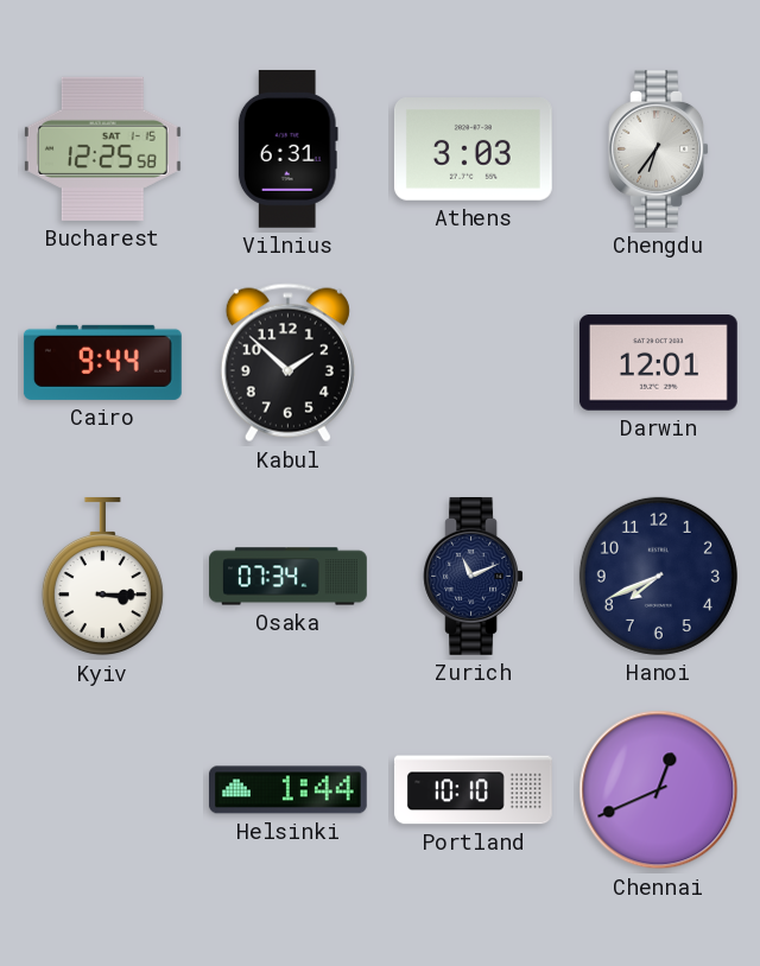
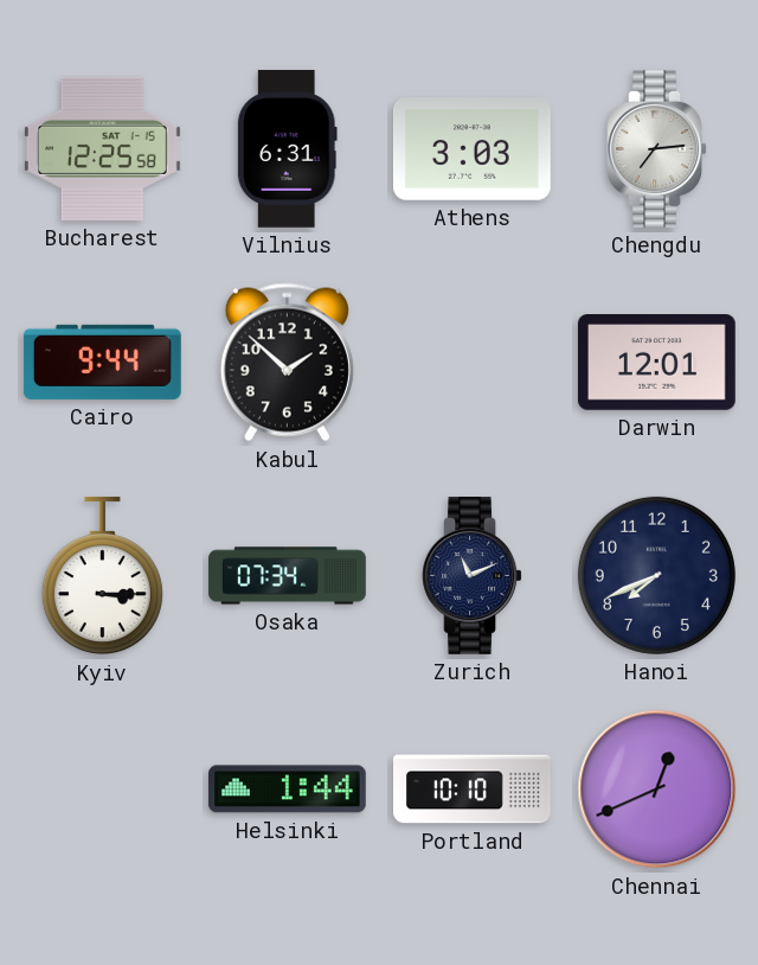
Chengdu: 6:36 -> 7:14
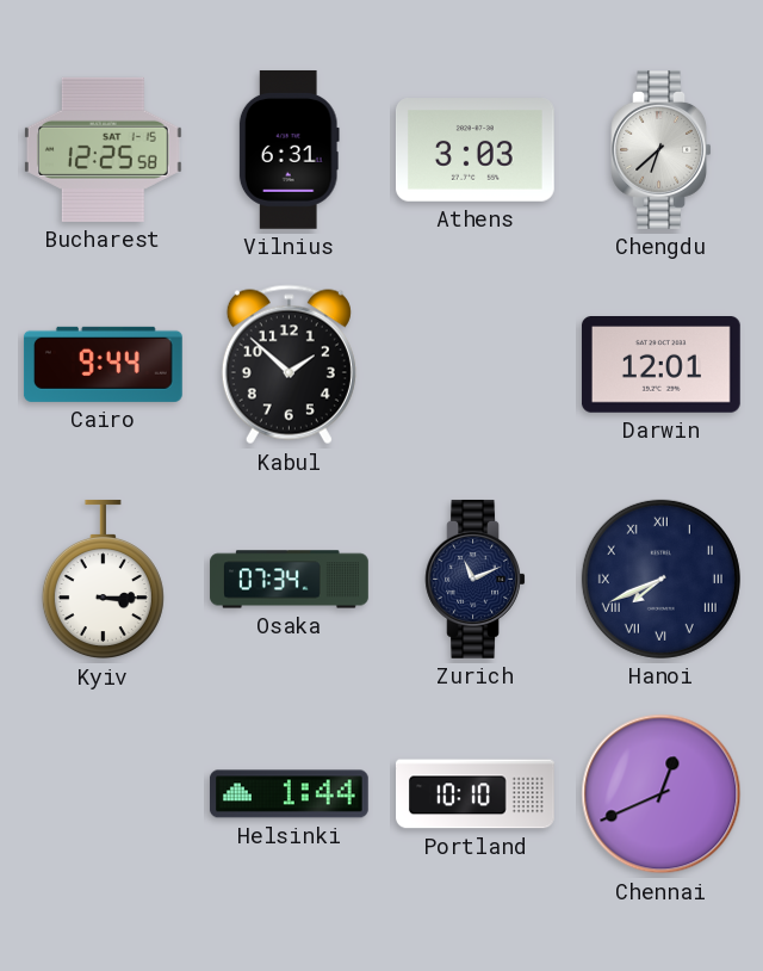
Chengdu: 7:14 -> 6:38
Hanoi numerals: Arabic -> Roman
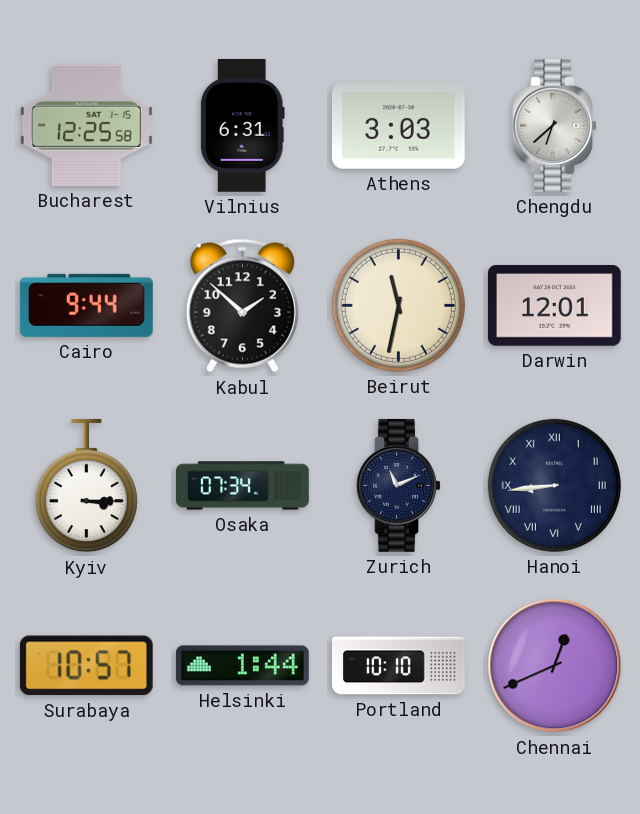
Beirut: none -> 11:32
Hanoi: 7:41 -> 8:44
Surabaya: none -> 10:57
